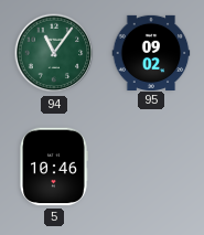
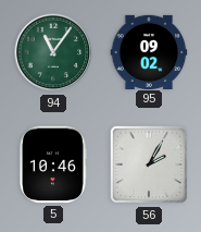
56: none -> 2:05
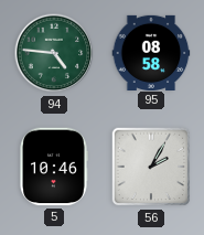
94: 11:06 -> 4:46
95: 09:02 -> 08:58
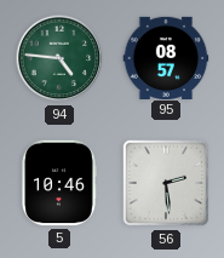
95: 08:58 -> 08:57
56: 2:05 -> 2:29
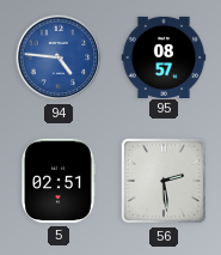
94 dial: green -> blue
5: 10:46 -> 02:51
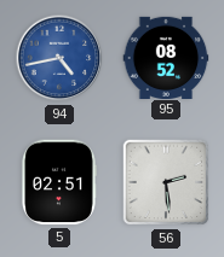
94: 4:46 -> 4:43
95: 08:57 -> 08:52
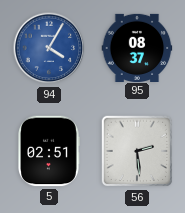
94: 4:43 -> 4:05
95: 08:52 -> 08:37
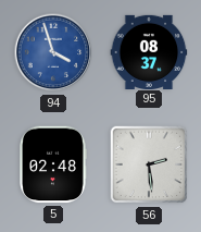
94: 4:05 -> 3:57
5: 02:51 -> 02:48
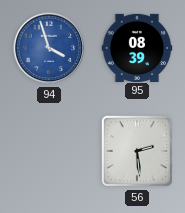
95: 08:37 -> 08:39
5: 02:48 -> none
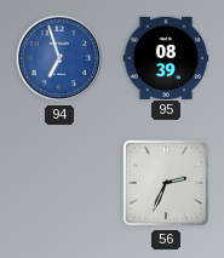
94: 3:57 -> 6:57
56: 2:29 -> 2:34
